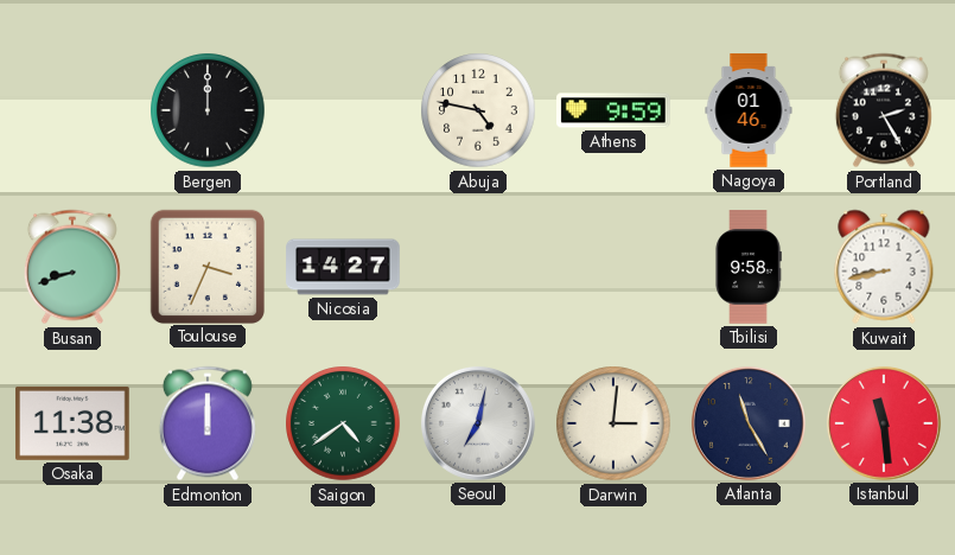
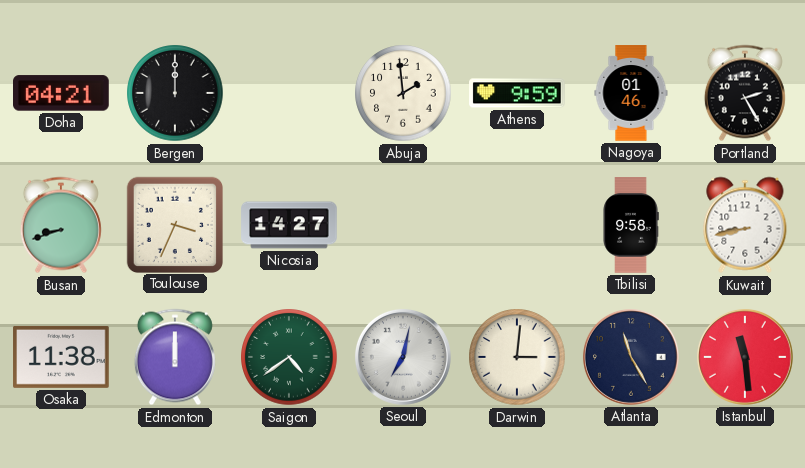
Doha: none -> 04:21
Abuja: 4:47 -> 1:59
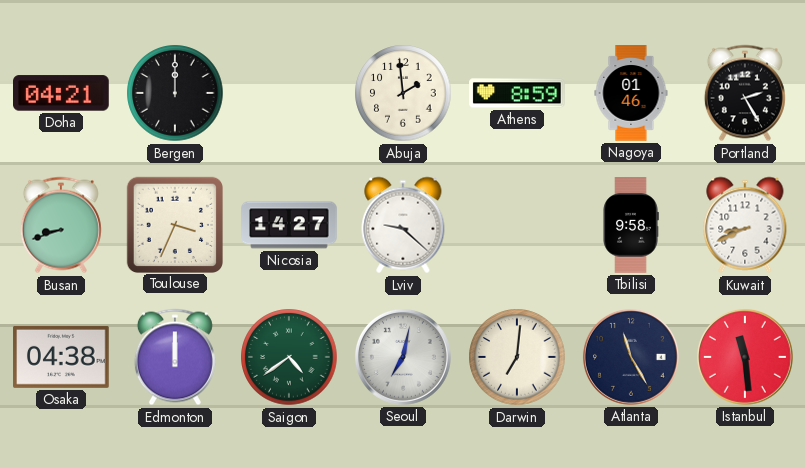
Athens: 9:59 -> 8:59
Lviv: none -> 9:22
Kuwait: 8:43 -> 8:41
Osaka: 11:38 -> 04:38
Darwin: 3:01 -> 7:01
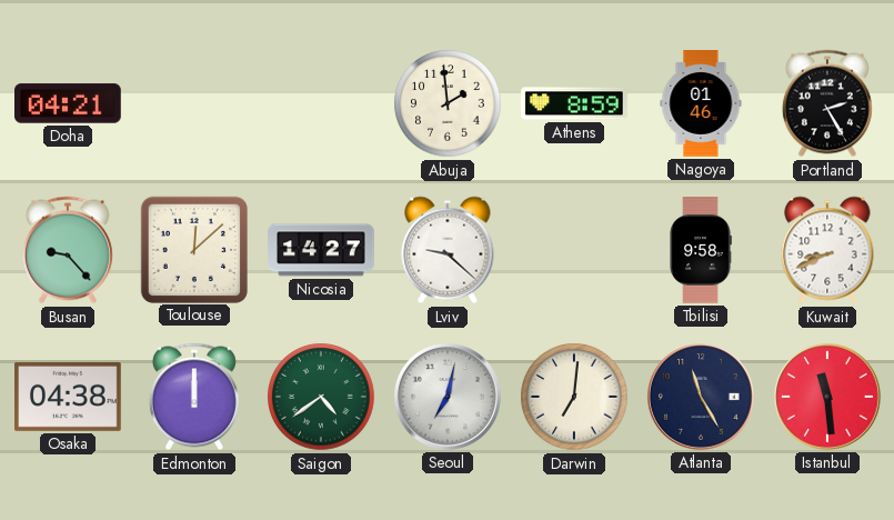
Bergen: 12:00 -> none
Busan: 8:42 -> 9:23
Toulouse: 3:34 -> 12:08
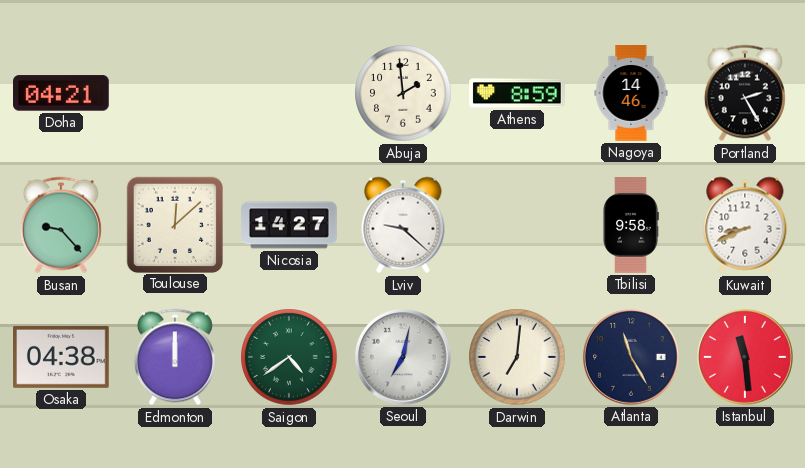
Nagoya: 01:46 -> 14:46
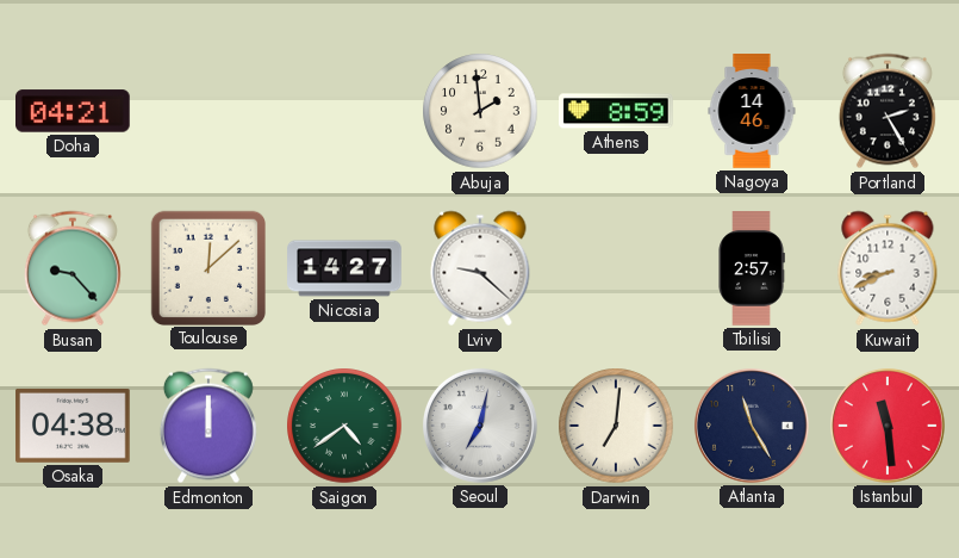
Tbilisi: 9:58 -> 2:57
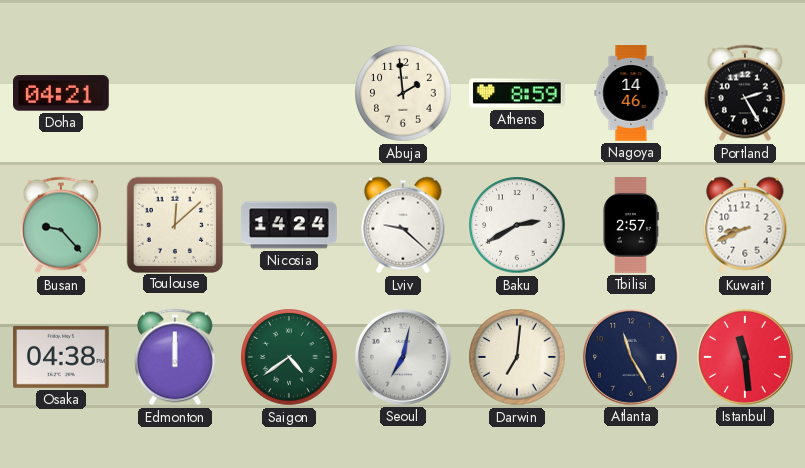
Nicosia: 14:27 -> 14:24
Baku: none -> 2:40
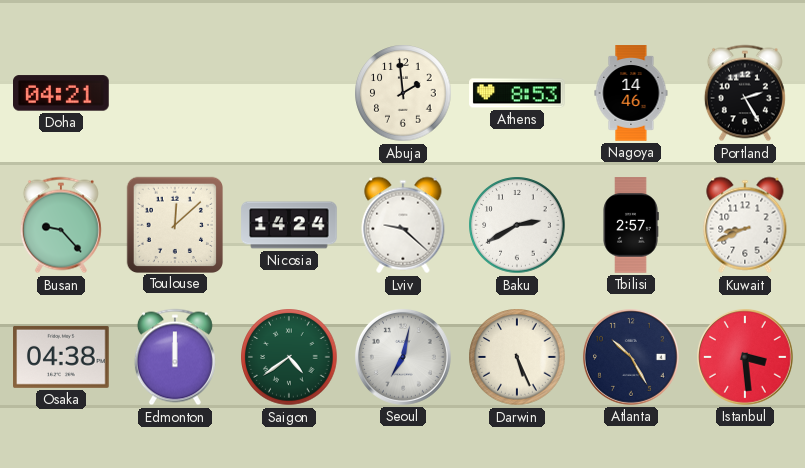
Athens: 8:59 -> 8:53
Darwin: 7:01 -> 5:26
Atlanta: 11:25 -> 10:25
Istanbul: 11:29 -> 3:29
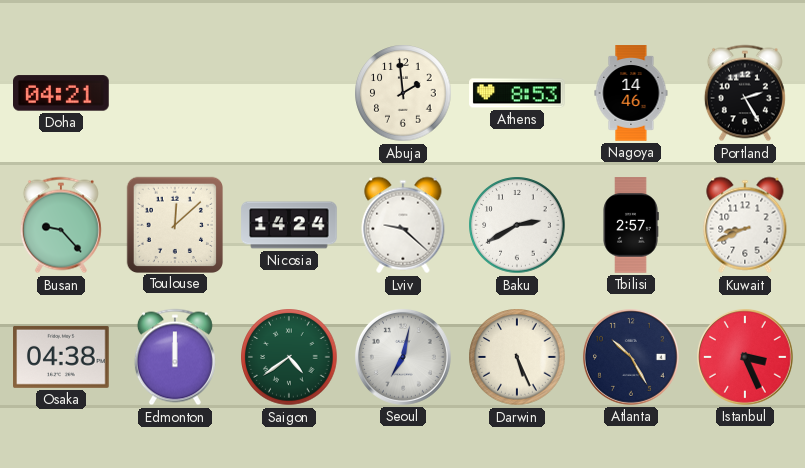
Istanbul: 3:29 -> 3:26
